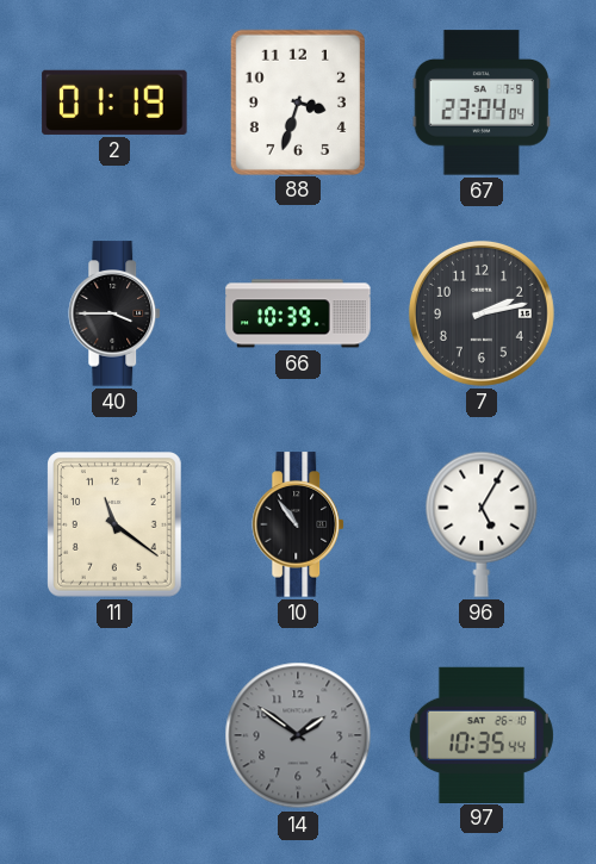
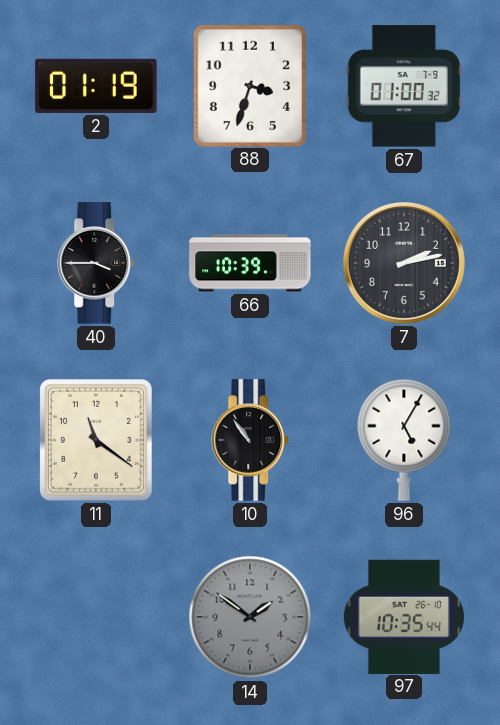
67: 23:04 -> 01:00
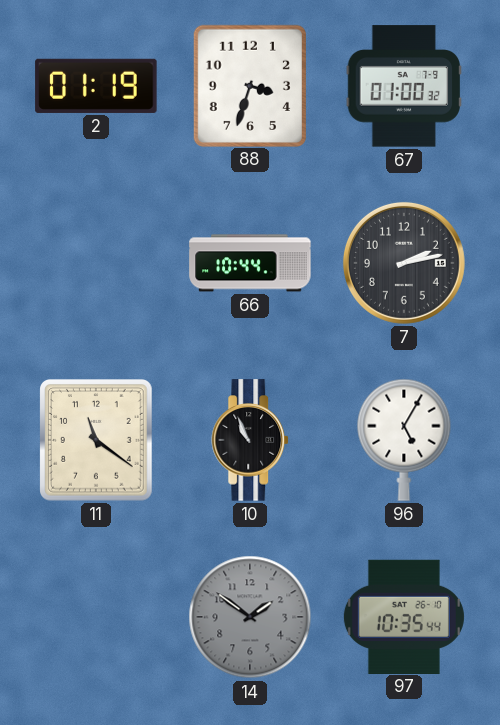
40: 3:45 -> none
66: 10:39 -> 10:44
10: 10:54 -> 10:56
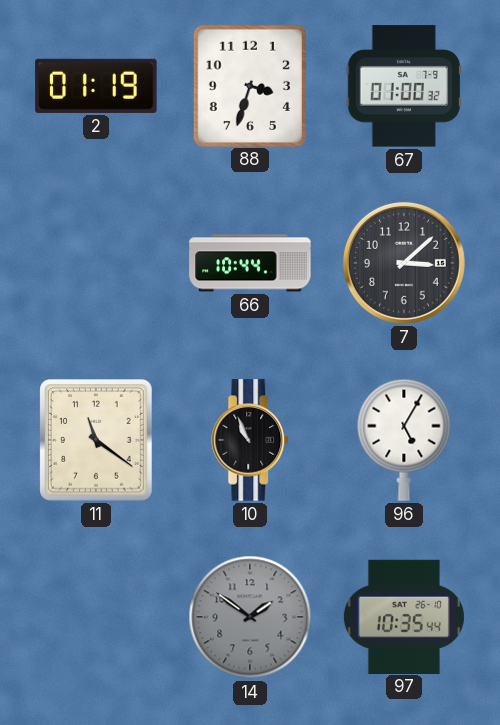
7: 2:13 -> 3:08
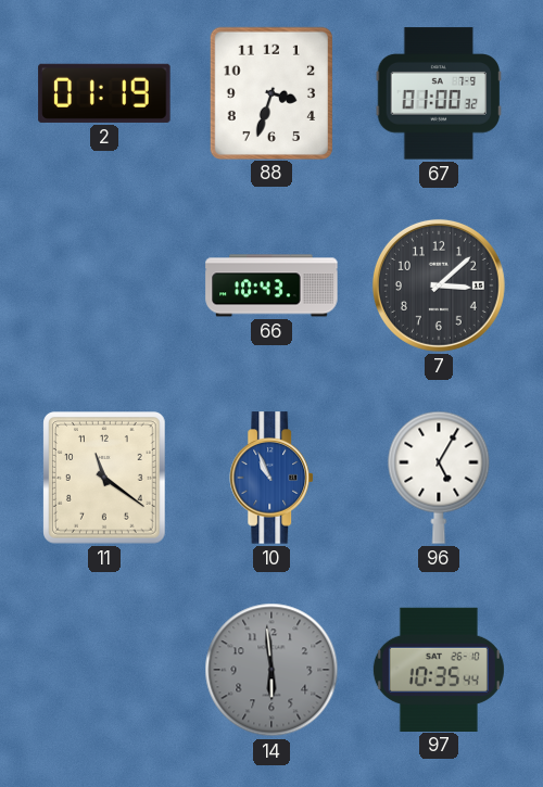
66: 10:44 -> 10:43
10 dial: black -> blue
14: 1:51 -> 5:59
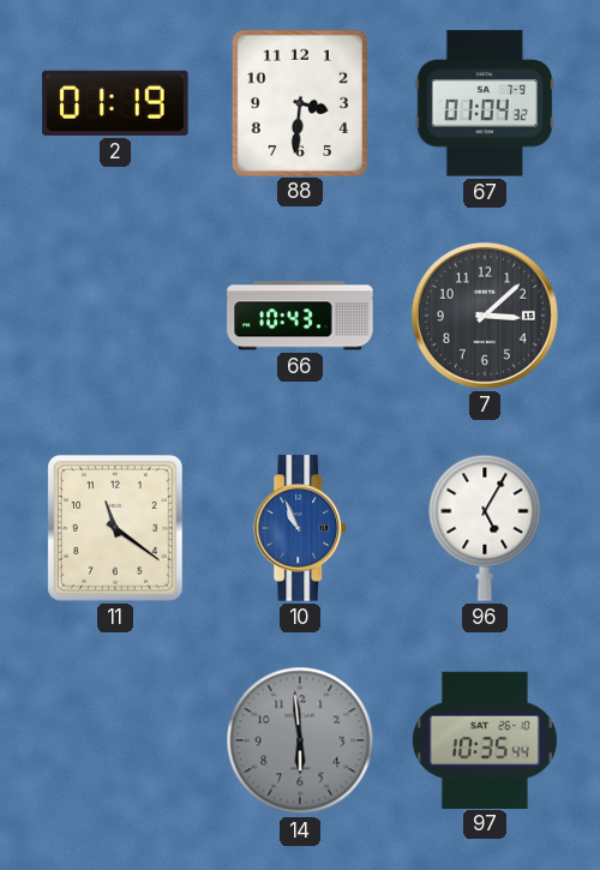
88: 3:33 -> 3:31
67: 01:00 -> 01:04
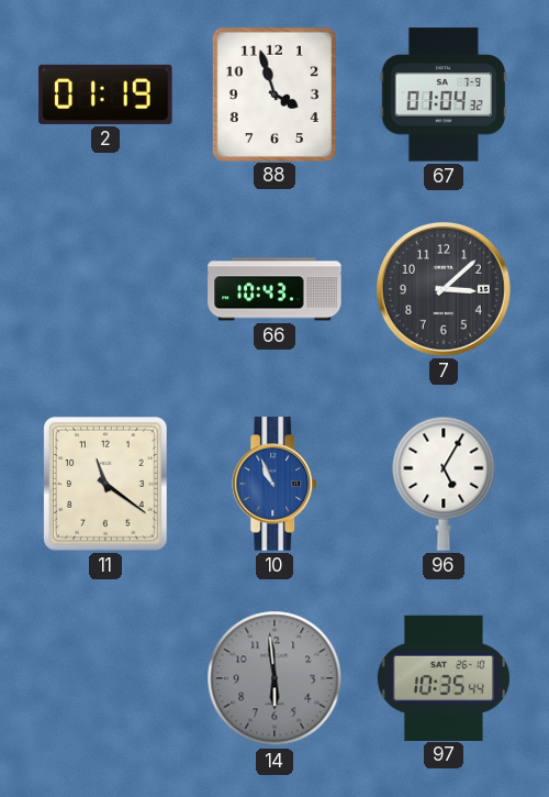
88: 3:31 -> 3:57
